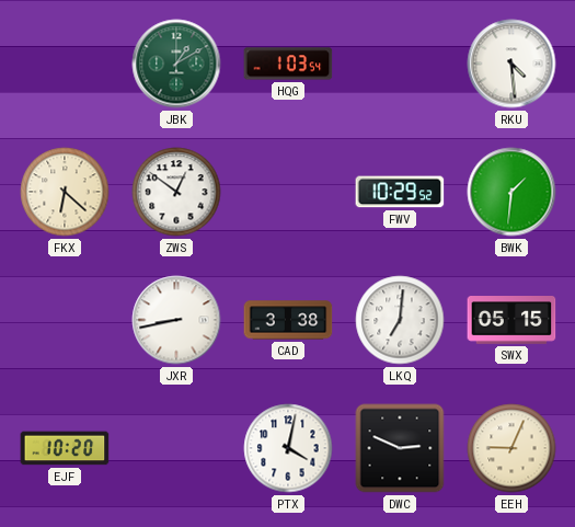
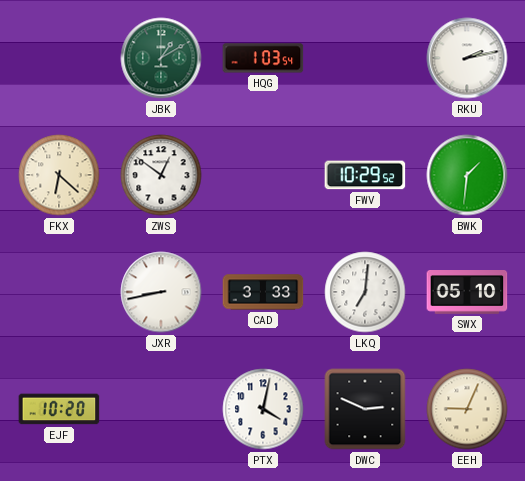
RKU: 4:29 -> 2:13
CAD: 3:38 -> 3:33
SWX: 05:15 -> 05:10
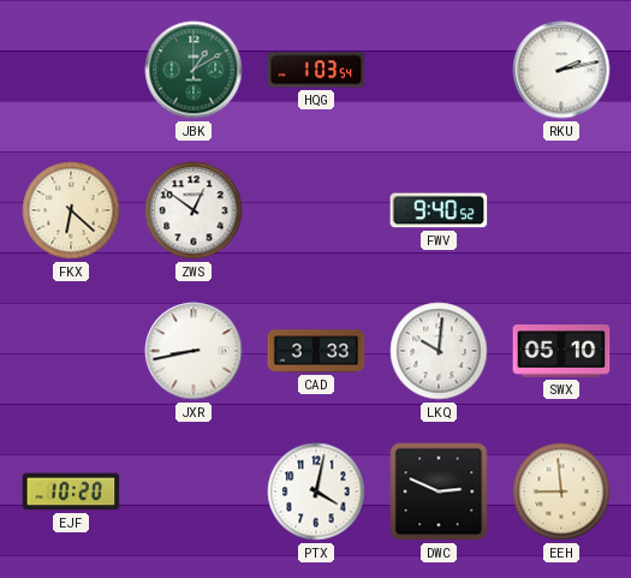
FWV: 10:29 -> 9:40
BWK: 1:31 -> none
LKQ: 7:01 -> 10:01
EEH: 9:04 -> 8:59
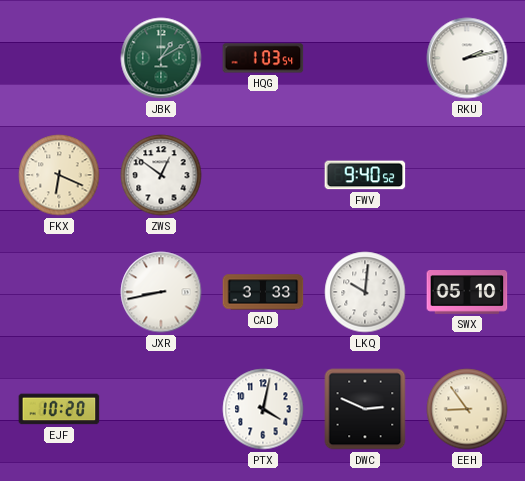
FKX: 6:22 -> 6:19
EEH: 8:59 -> 8:54
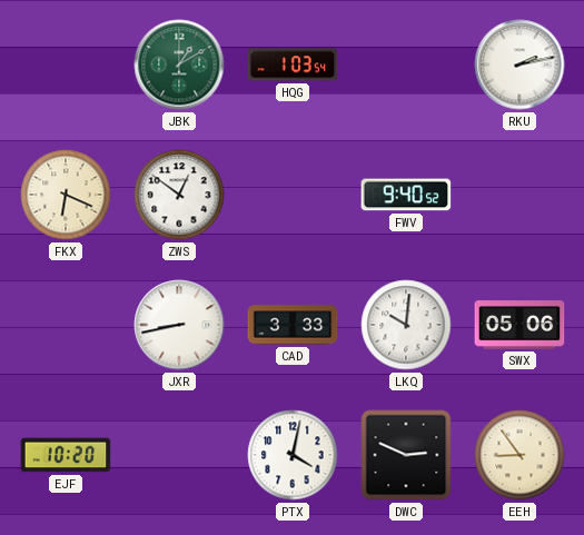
SWX: 05:10 -> 05:06
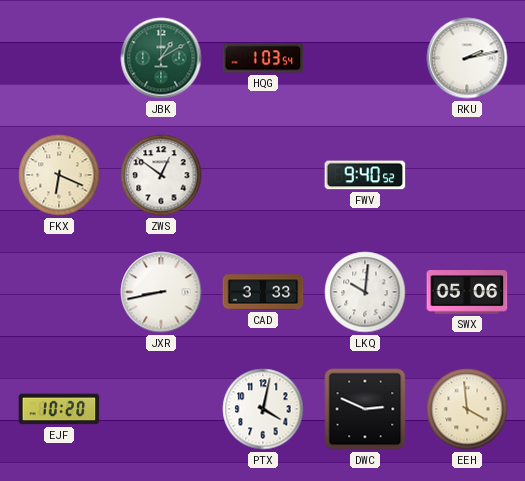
EEH: 8:54 -> 3:59
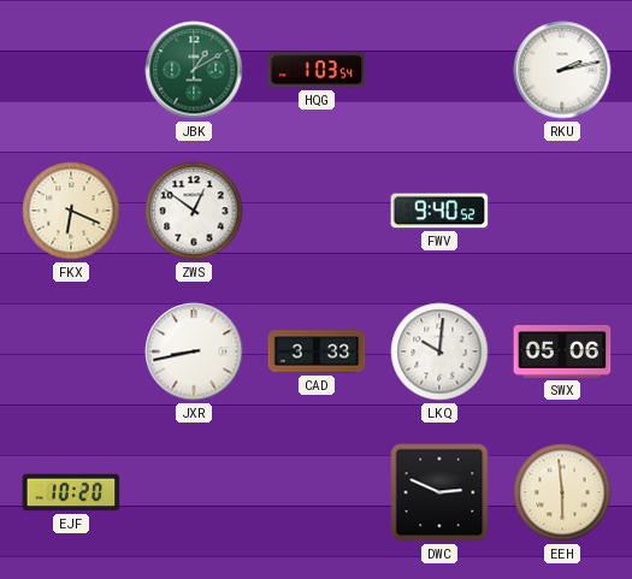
PTX: 4:02 -> none
EEH: 3:59 -> 5:59
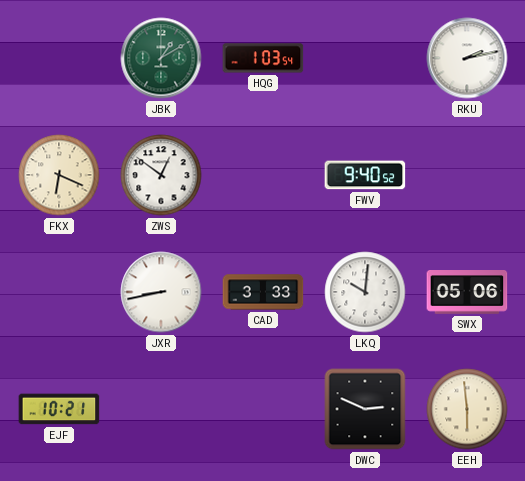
EJF: 10:20 -> 10:21
